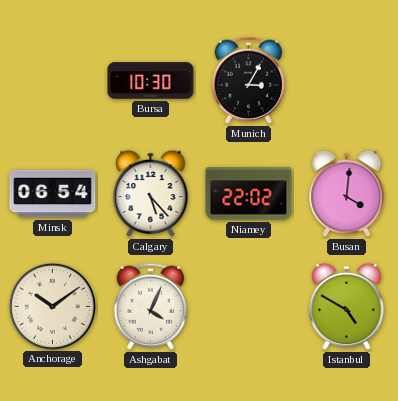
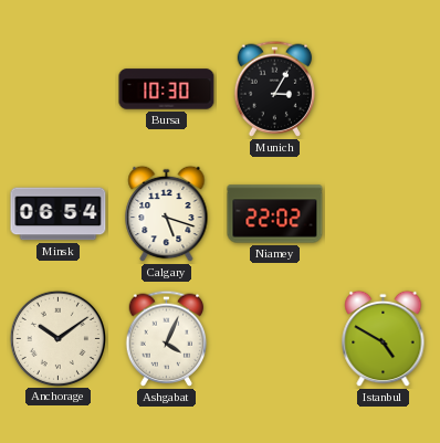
Calgary: 5:23 -> 5:18
Busan: 4:01 -> none
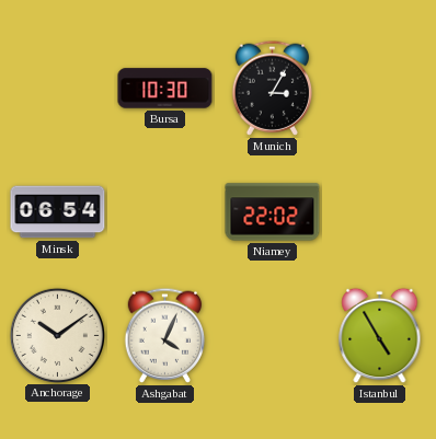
Calgary: 5:18 -> none
Istanbul: 4:50 -> 4:55
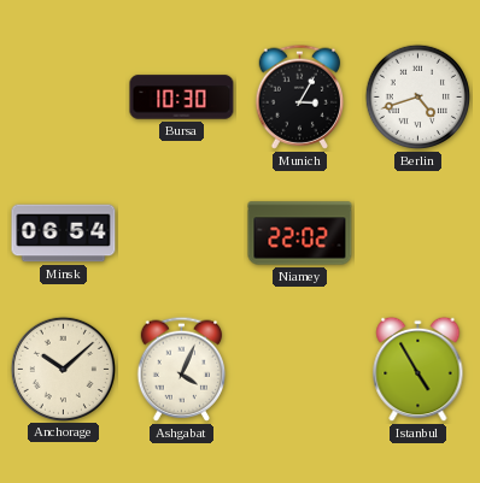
Berlin: none -> 4:42
Anchorage: 10:09 -> 10:08
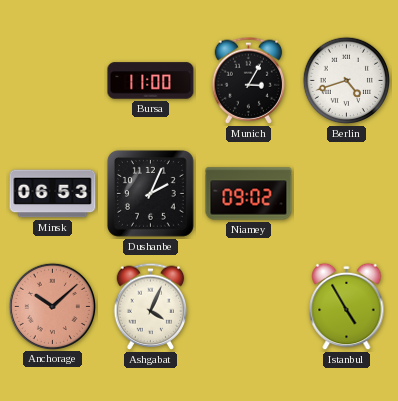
Bursa: 10:30 -> 11:00
Minsk: 06:54 -> 06:53
Dushanbe: none -> 2:04
Niamey: 22:02 -> 09:02
Anchorage dial: cream -> salmon
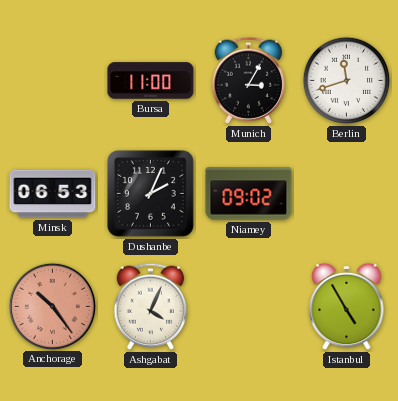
Berlin: 4:42 -> 11:42
Anchorage: 10:08 -> 10:24
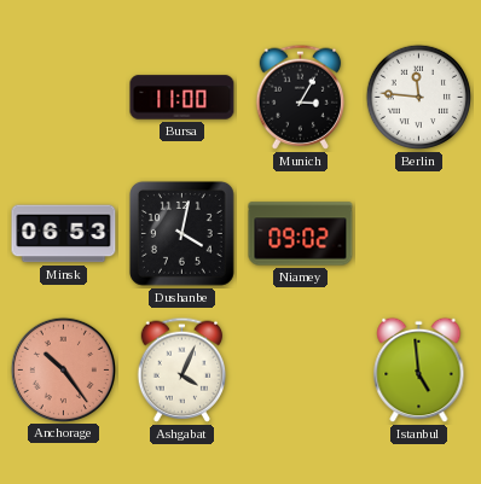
Berlin: 11:42 -> 11:46
Dushanbe: 2:04 -> 4:02
Istanbul: 4:55 -> 4:59
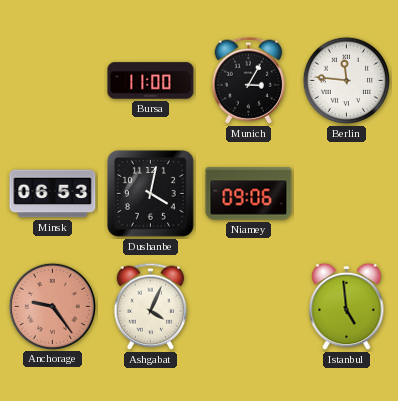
Niamey: 09:02 -> 09:06
Anchorage: 10:24 -> 9:24
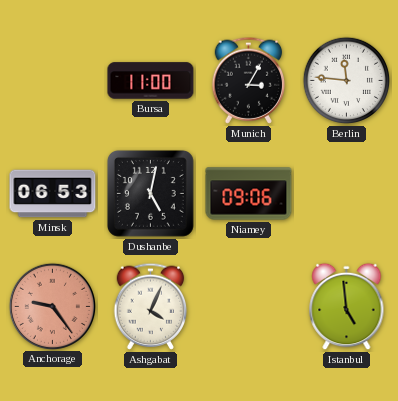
Dushanbe: 4:02 -> 5:02
